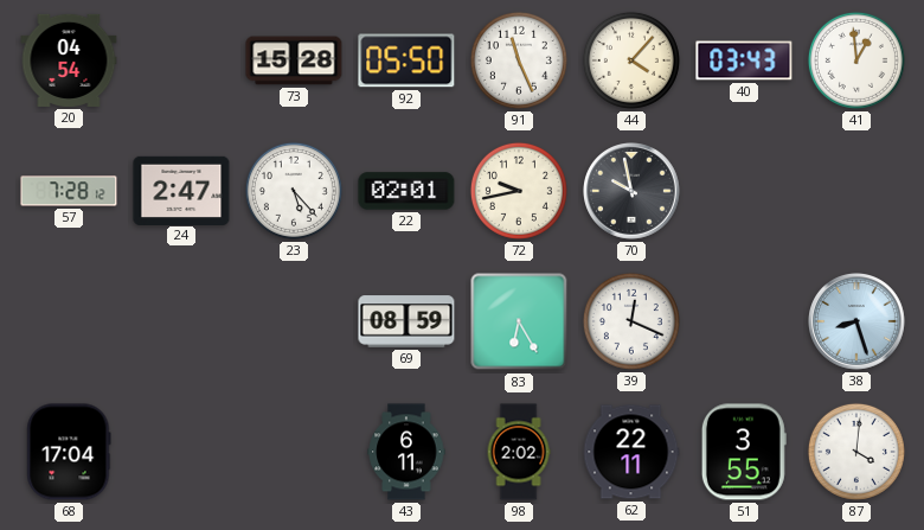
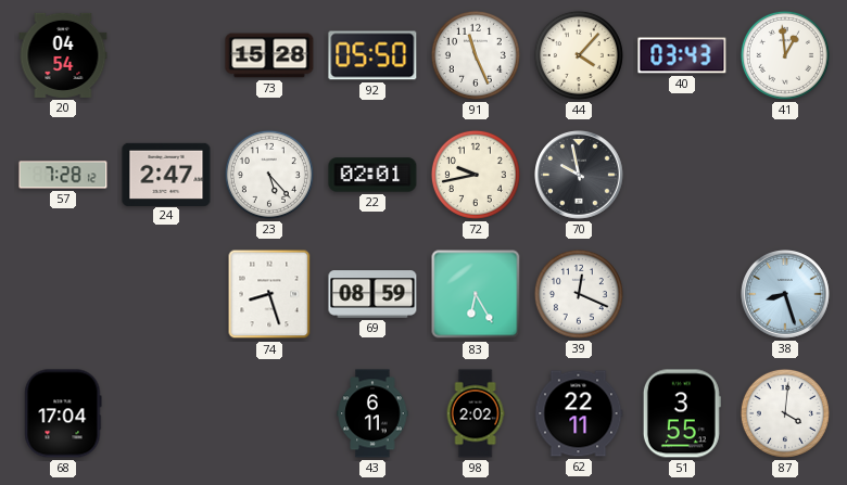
74: none -> 8:27
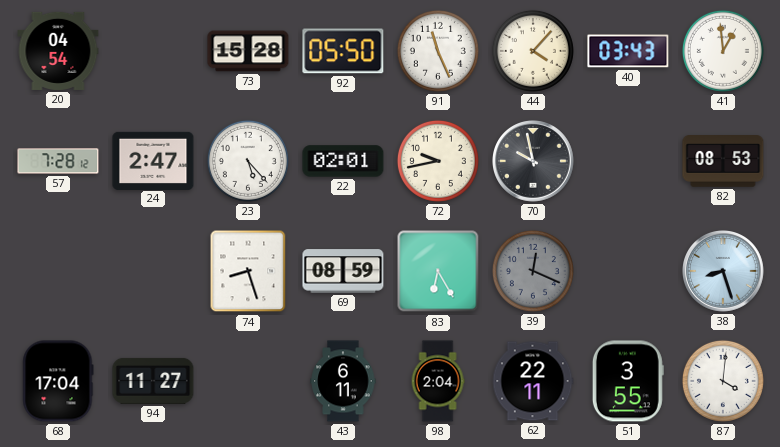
82: none -> 08:53
39 dial: white -> grey
94: none -> 11:27
98: 2:02 -> 2:04
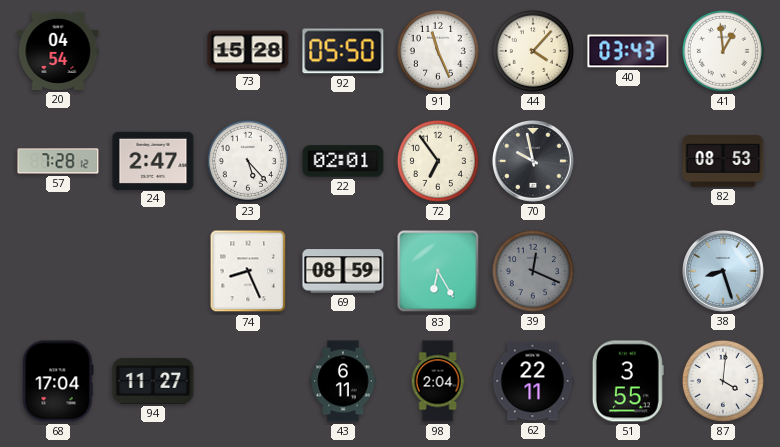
72: 9:43 -> 6:54
74: 8:27 -> 8:26
